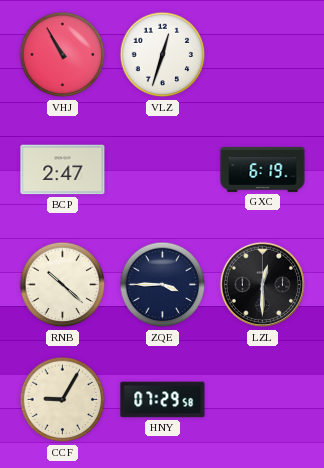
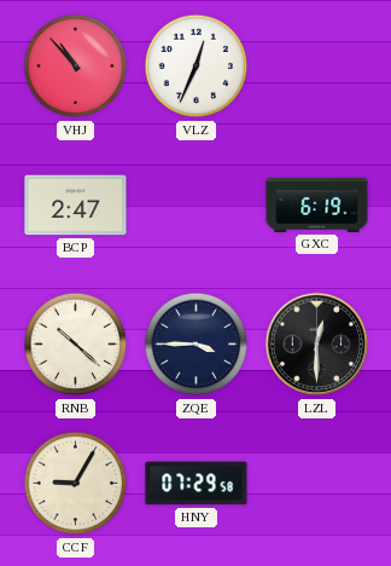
VHJ: 10:55 -> 10:53
VLZ: 12:33 -> 12:34
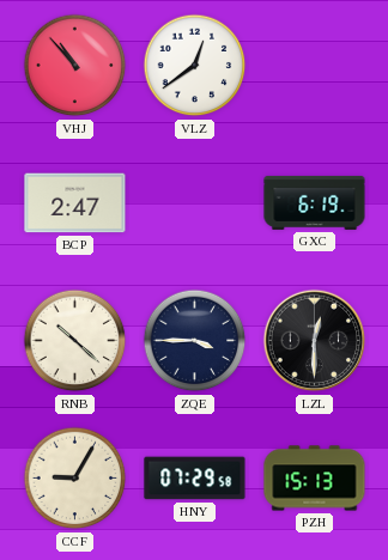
VLZ: 12:34 -> 12:39
PZH: none -> 15:13
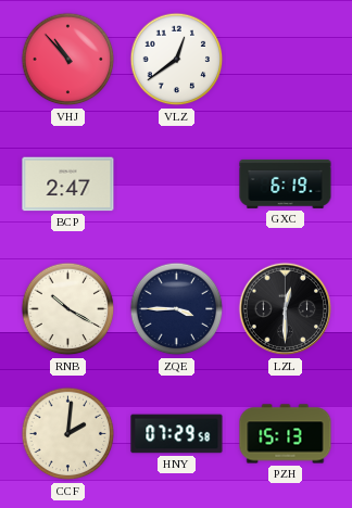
RNB: 10:22 -> 10:20
CCF: 9:05 -> 2:01
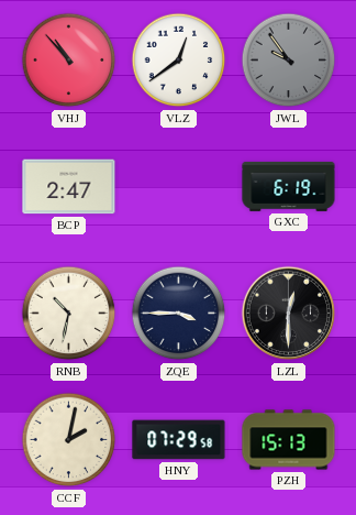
JWL: none -> 9:54
RNB: 10:20 -> 10:32
CCF: 2:01 -> 2:02
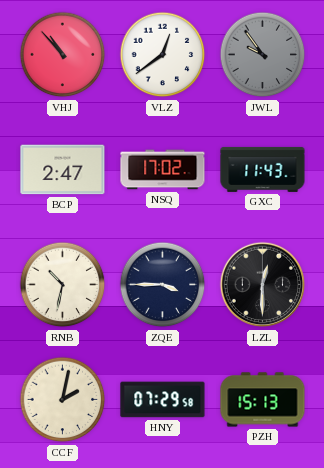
NSQ: none -> 17:02
GXC: 6:19 -> 11:43
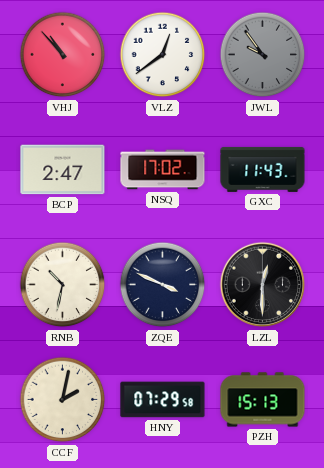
ZQE: 3:45 -> 3:49
